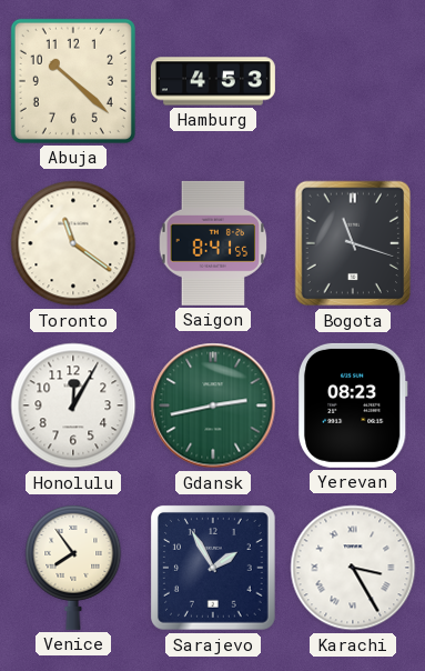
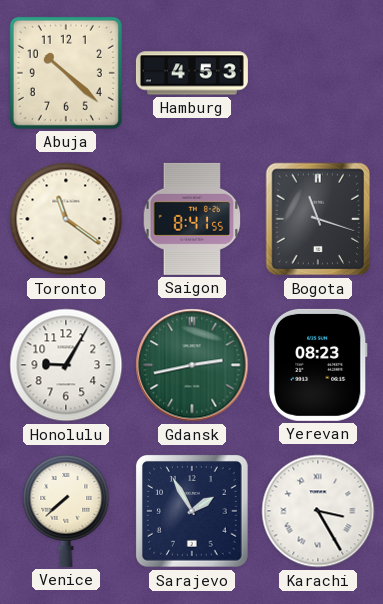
Honolulu: 12:05 -> 9:05
Venice: 7:54 -> 7:38
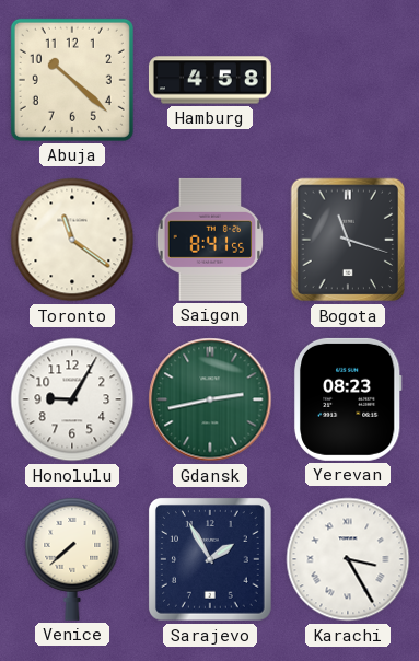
Hamburg: 4:53 -> 4:58
